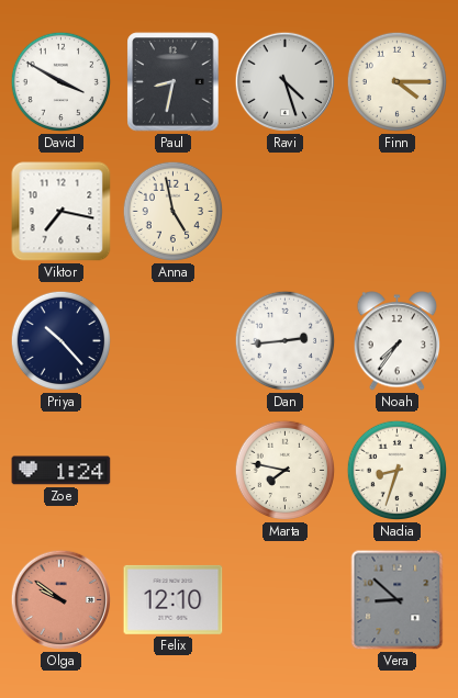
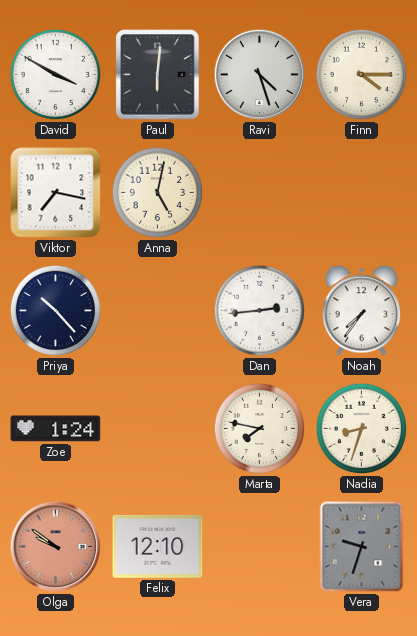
Paul: 8:32 -> 6:01
Anna: 4:58 -> 5:02
Vera: 8:52 -> 9:33
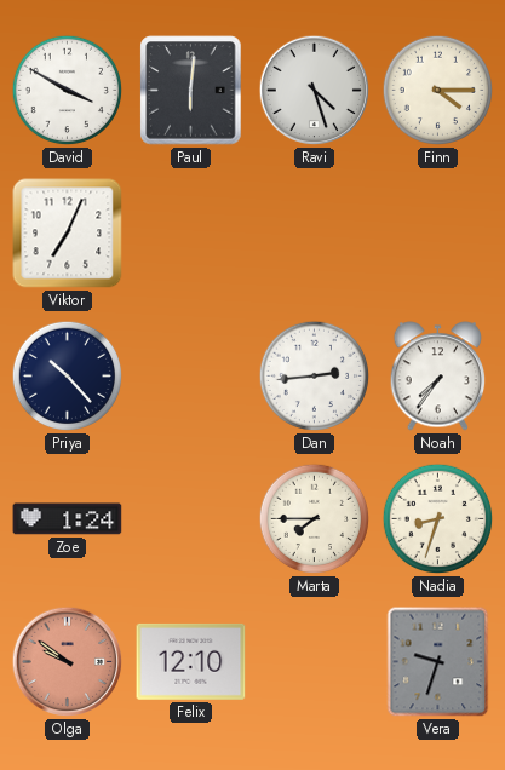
Viktor: 7:17 -> 7:04
Anna: 5:02 -> none
Marta: 7:47 -> 7:45
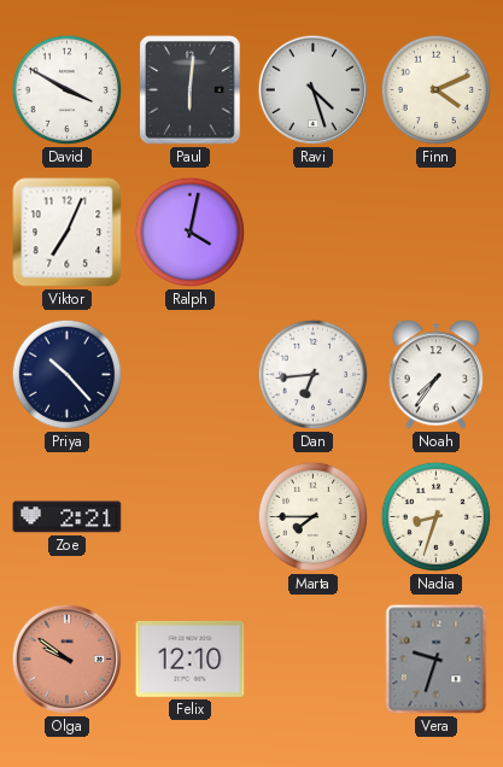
Finn: 4:15 -> 4:11
Ralph: none -> 4:02
Dan: 2:44 -> 6:44
Zoe: 1:24 -> 2:21
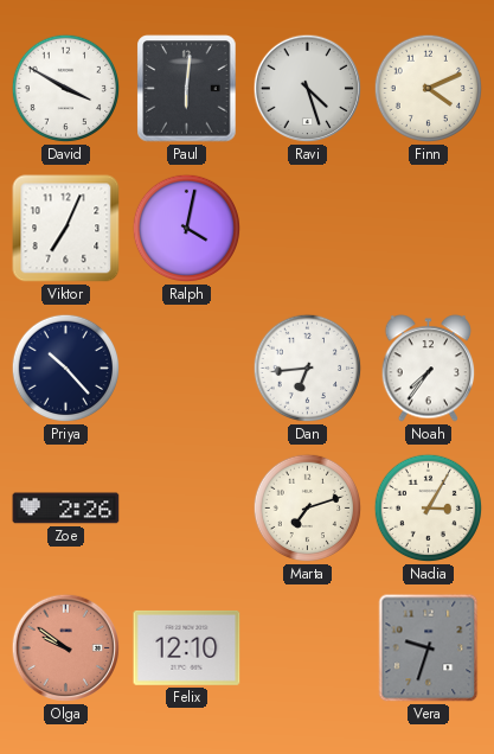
Zoe: 2:21 -> 2:26
Marta: 7:45 -> 7:12
Nadia: 8:33 -> 3:05
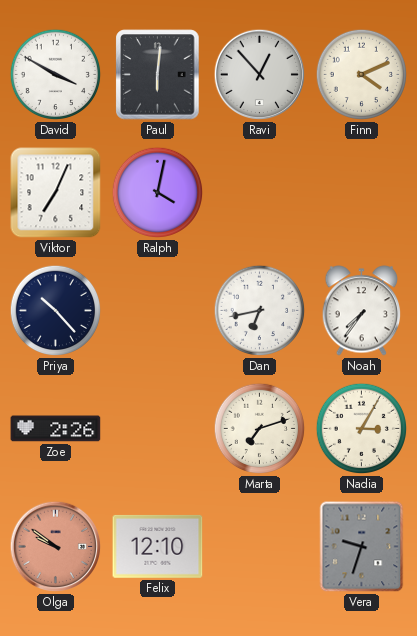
Ravi: 4:27 -> 12:53
Dan: 6:44 -> 6:43
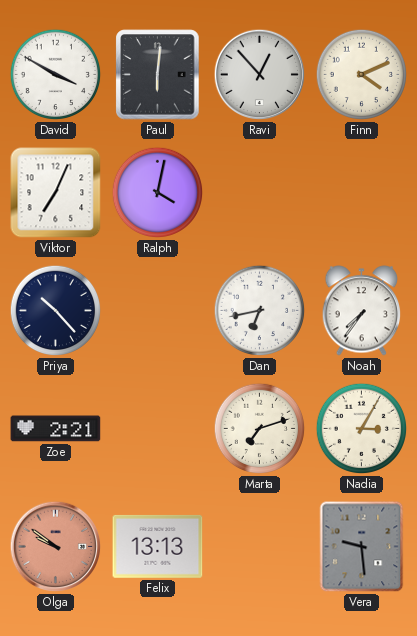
Zoe: 2:26 -> 2:21
Felix: 12:10 -> 13:13
Vera: 9:33 -> 9:29
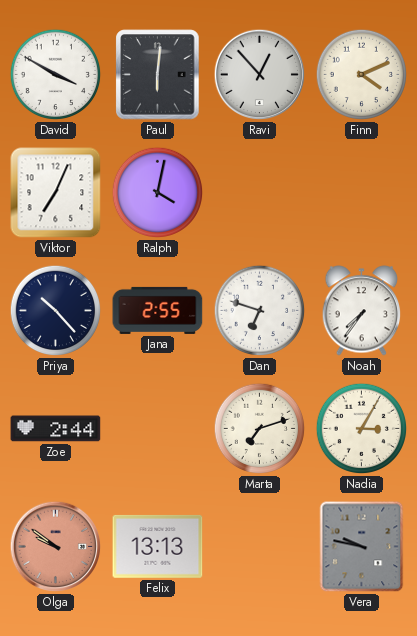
Jana: none -> 2:55
Dan: 6:43 -> 6:48
Zoe: 2:21 -> 2:44
Vera: 9:29 -> 9:47
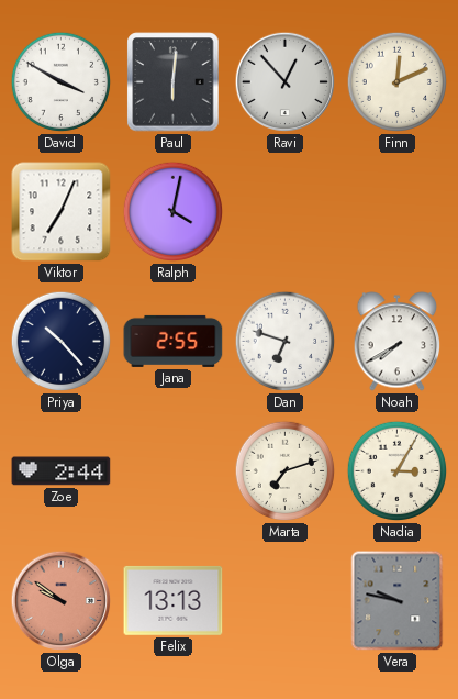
Finn: 4:11 -> 12:11
Noah: 7:36 -> 7:40
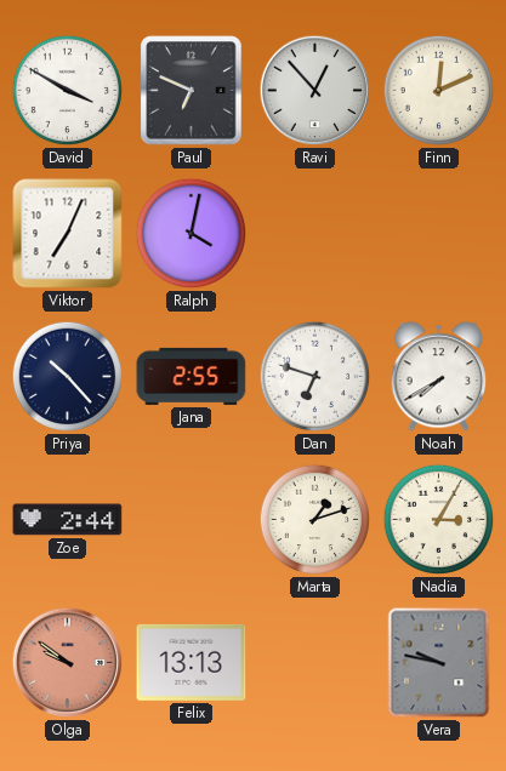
Paul: 6:01 -> 6:49
Marta: 7:12 -> 1:12
